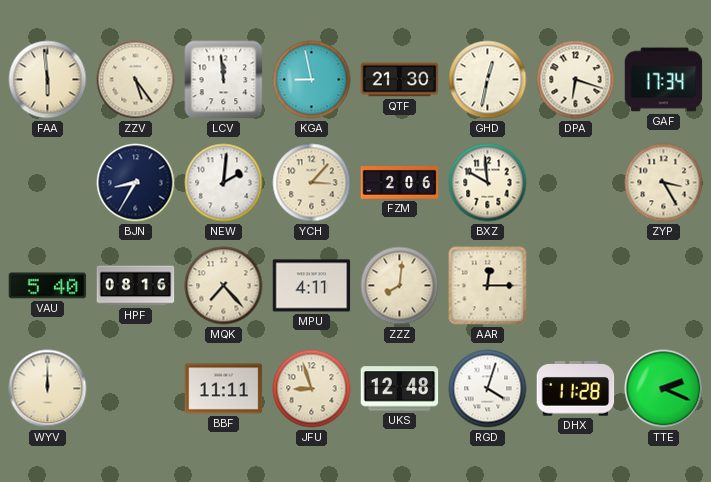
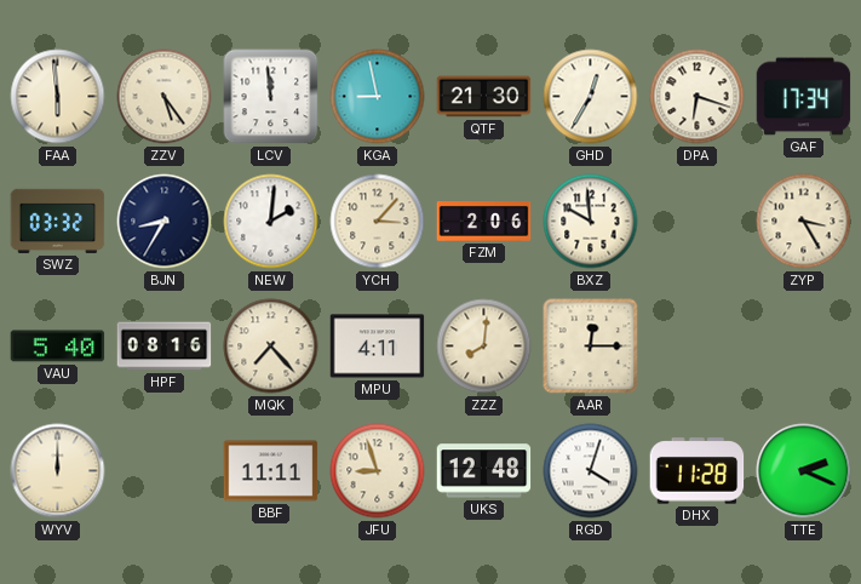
GHD: 12:32 -> 12:35
SWZ: none -> 03:32
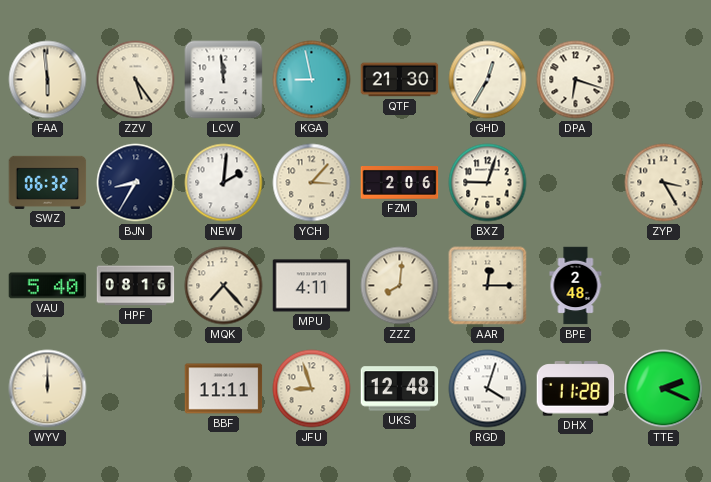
GAF: 17:34 -> none
SWZ: 03:32 -> 06:32
BXZ: 9:59 -> 9:03
BPE: none -> 2:48
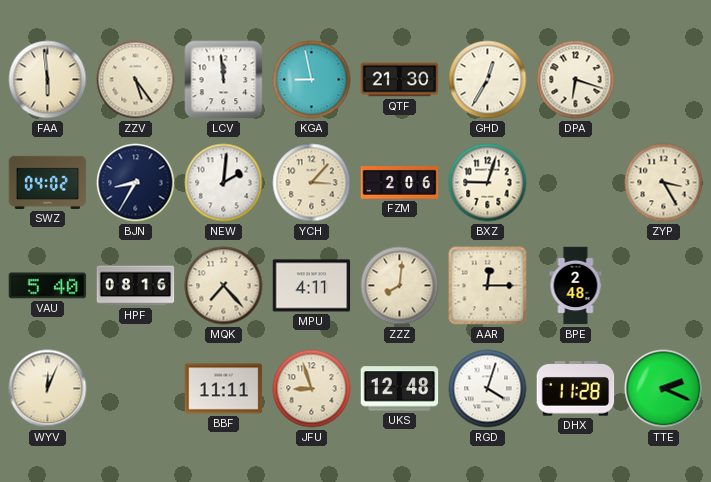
SWZ: 06:32 -> 04:02
WYV: 12:00 -> 12:04
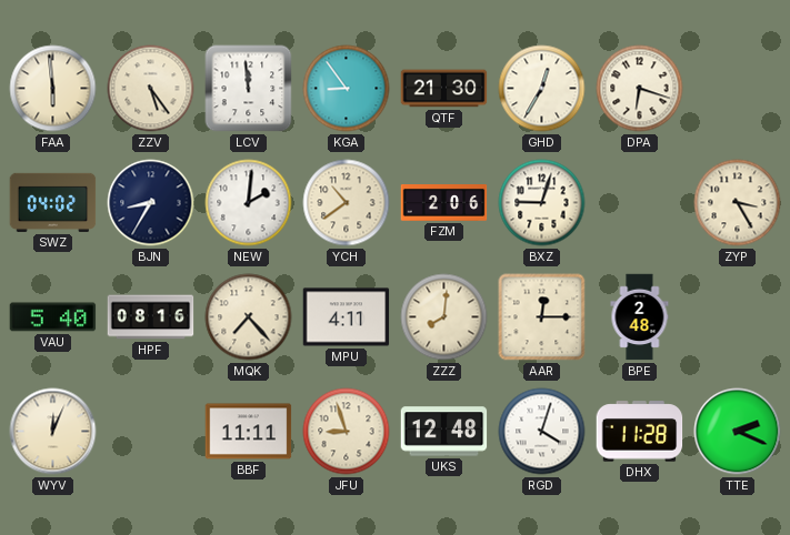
KGA: 8:58 -> 8:54
YCH: 3:07 -> 10:39
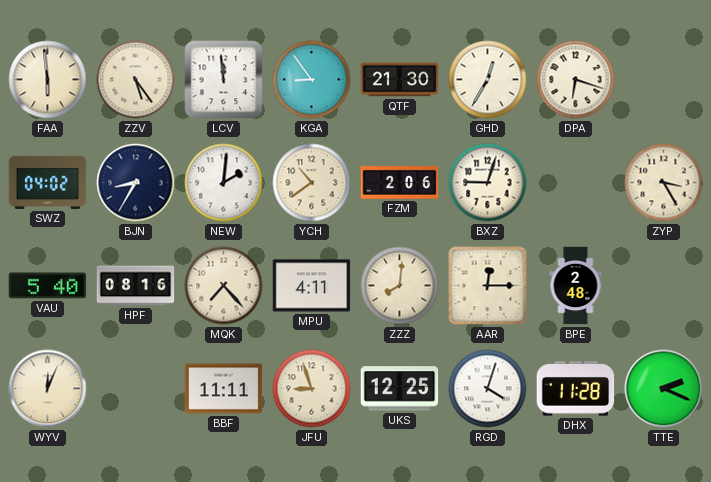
UKS: 12:48 -> 12:25
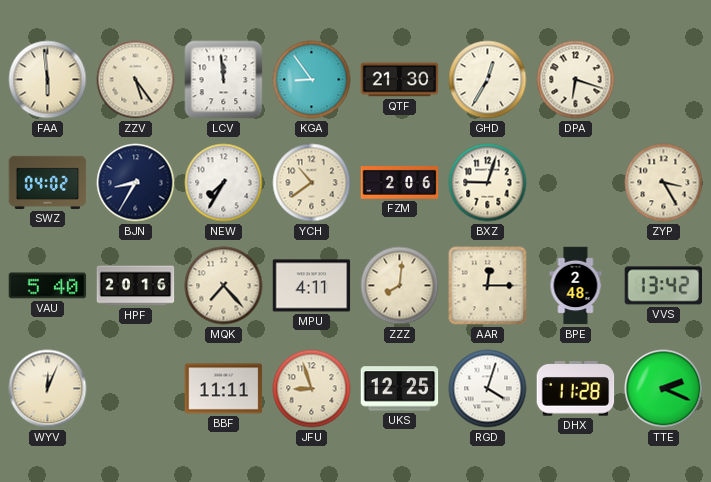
NEW: 2:01 -> 7:35
HPF: 08:16 -> 20:16
VVS: none -> 13:42
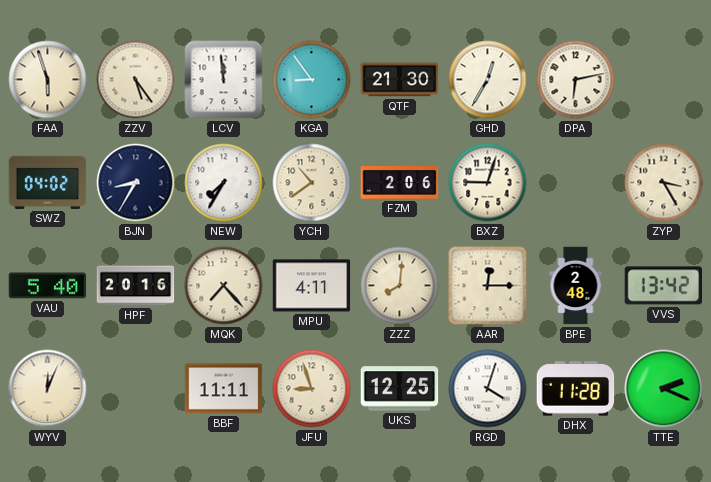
FAA: 5:59 -> 5:57
DPA: 6:18 -> 6:13
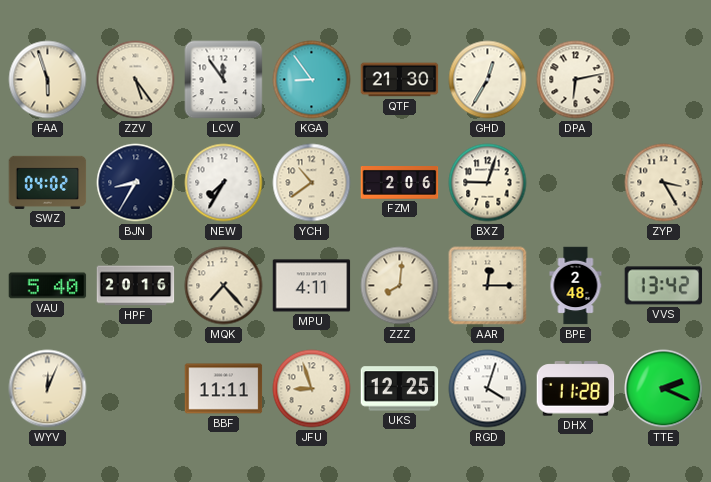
LCV: 11:59 -> 11:54
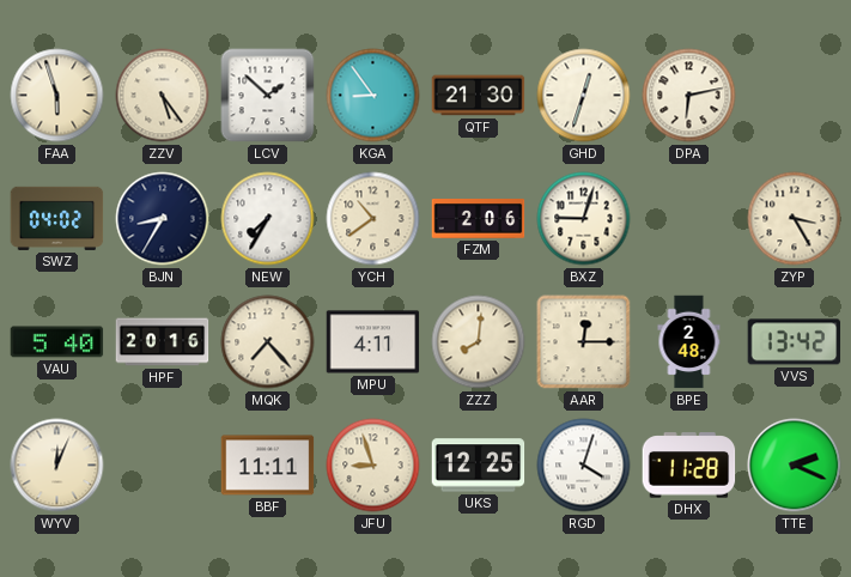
LCV: 11:54 -> 1:52
GHD: 12:35 -> 12:33
